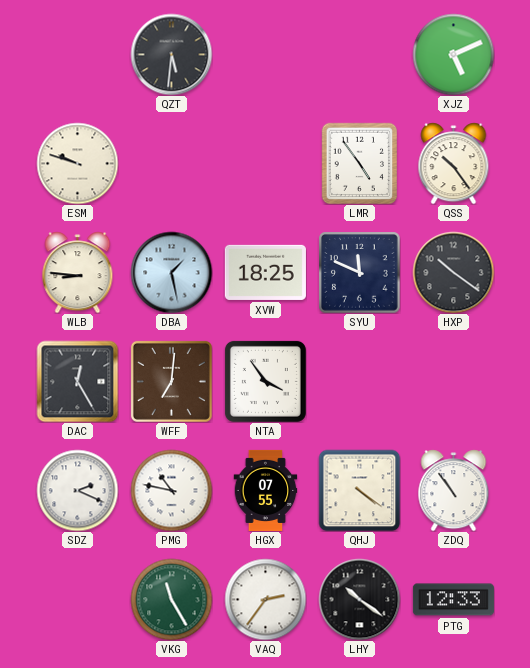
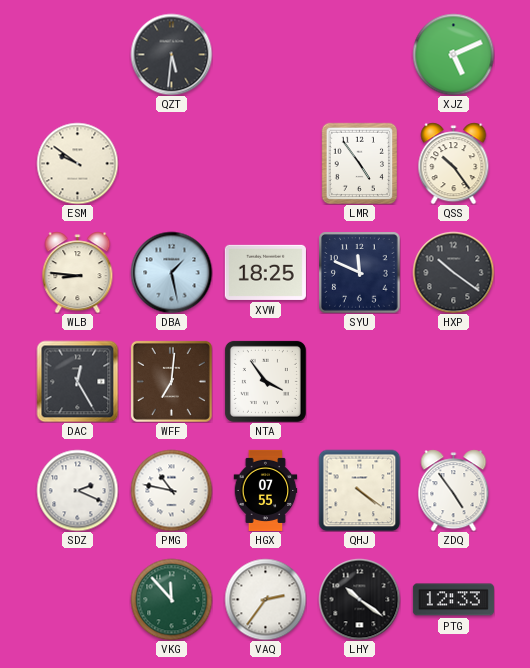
ESM: 9:48 -> 9:51
ZDQ: 10:54 -> 4:54
VKG: 11:25 -> 11:53
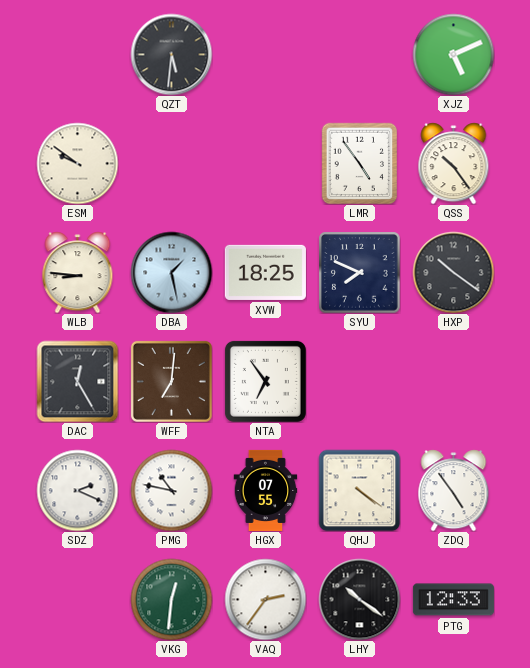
SYU: 11:49 -> 7:49
NTA: 3:54 -> 6:54
VKG: 11:53 -> 12:31
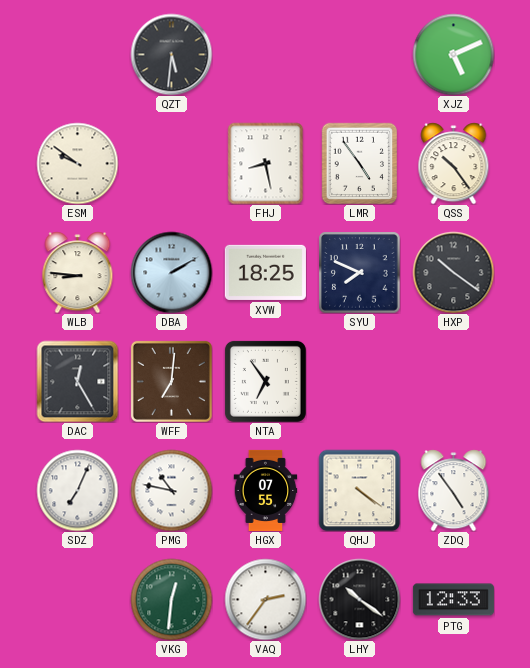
FHJ: none -> 8:28
DBA: 1:28 -> 2:10
SDZ: 2:19 -> 7:04
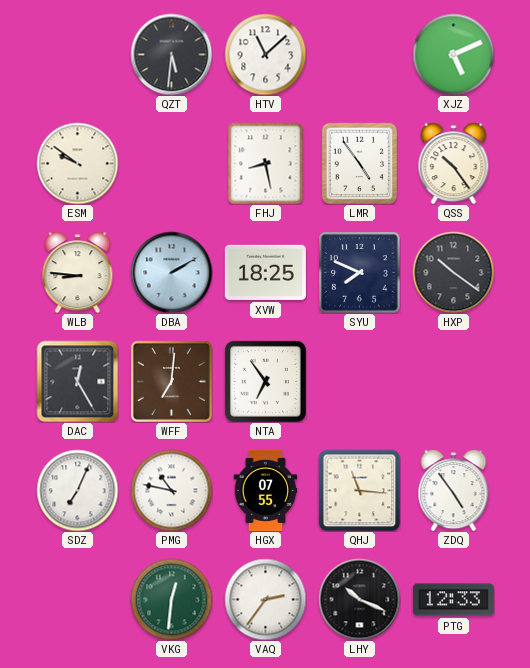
HTV: none -> 11:08
QHJ: 4:21 -> 11:16
LHY: 10:21 -> 10:19
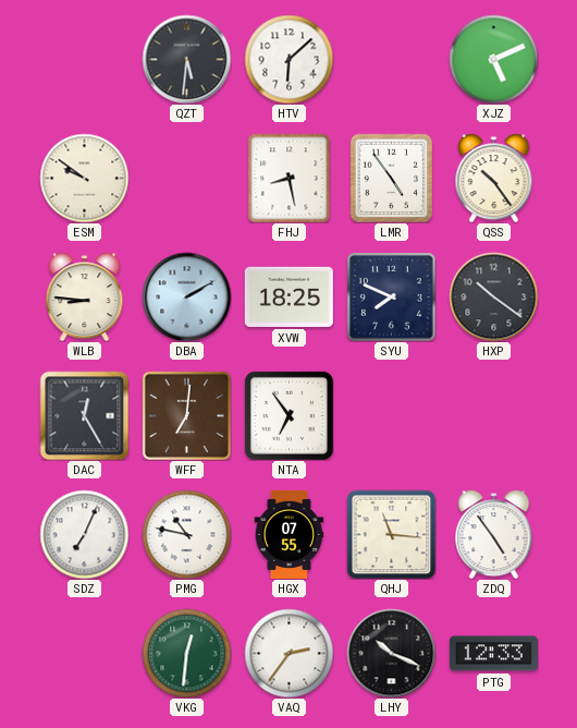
HTV: 11:08 -> 6:08
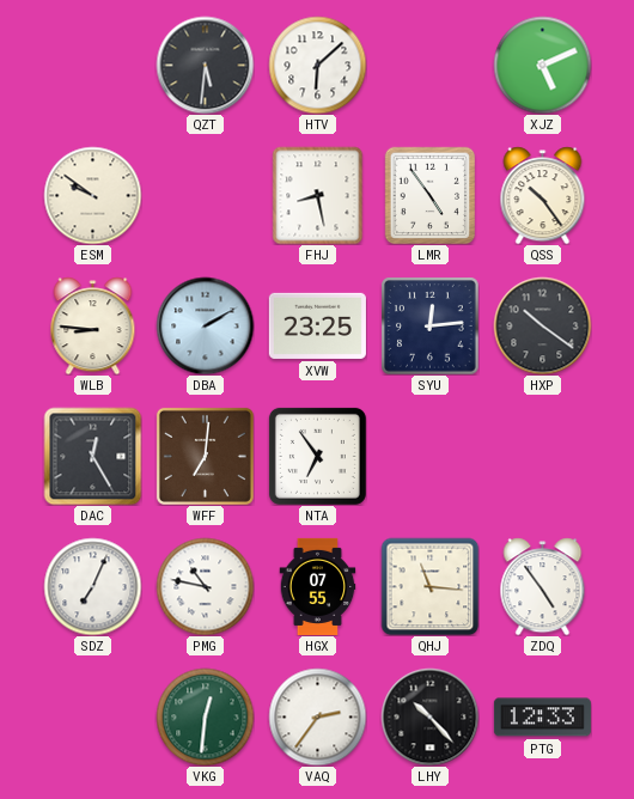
XVW: 18:25 -> 23:25
SYU: 7:49 -> 12:14
LHY: 10:19 -> 10:23
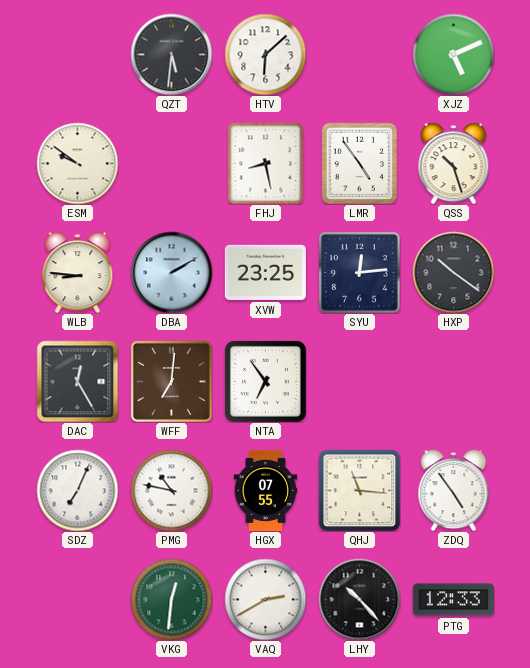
QSS: 10:24 -> 10:27
VAQ: 2:36 -> 2:40
